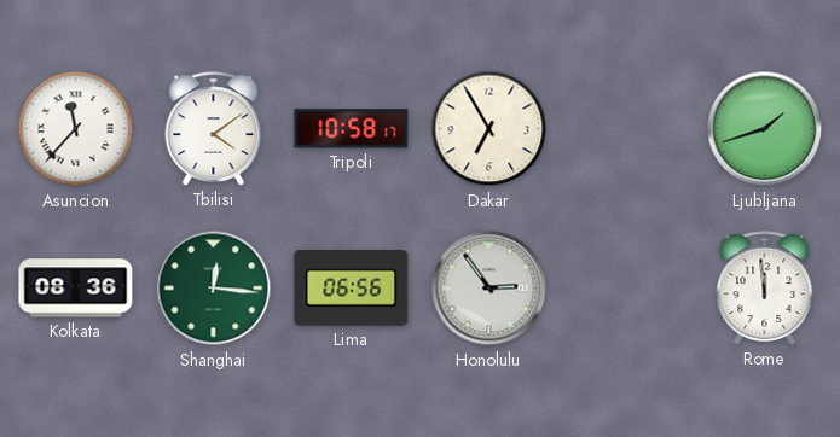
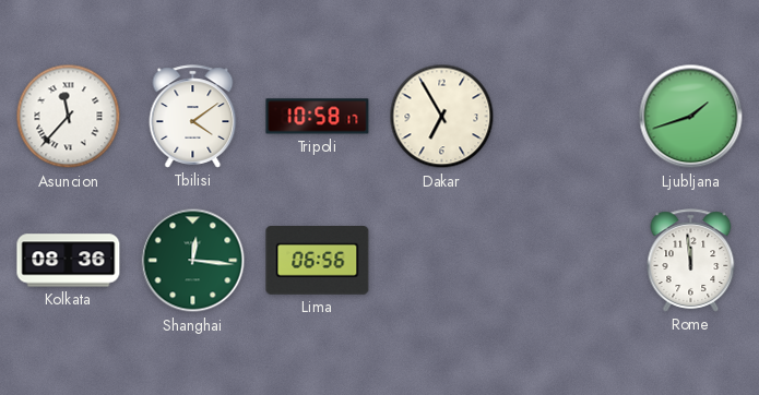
Honolulu: 2:54 -> none
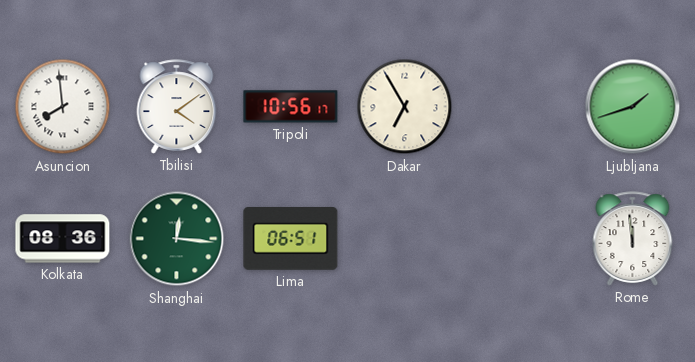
Asuncion: 11:37 -> 7:59
Tripoli: 10:58 -> 10:56
Lima: 06:56 -> 06:51
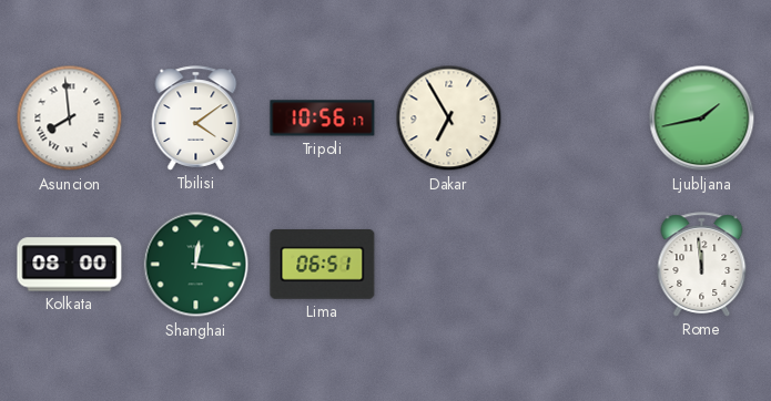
Ljubljana: 1:42 -> 1:43
Kolkata: 08:36 -> 08:00
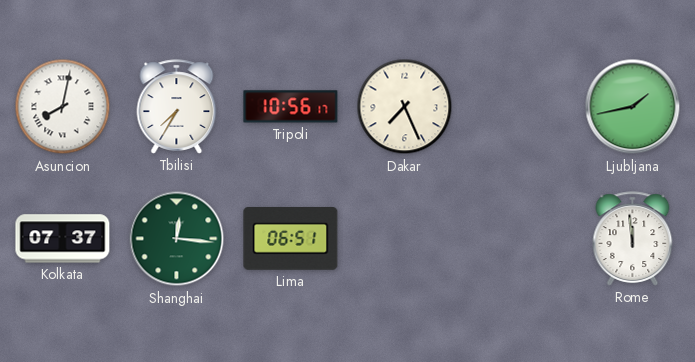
Asuncion: 7:59 -> 8:02
Tbilisi: 4:09 -> 7:35
Dakar: 6:55 -> 7:26
Kolkata: 08:00 -> 07:37
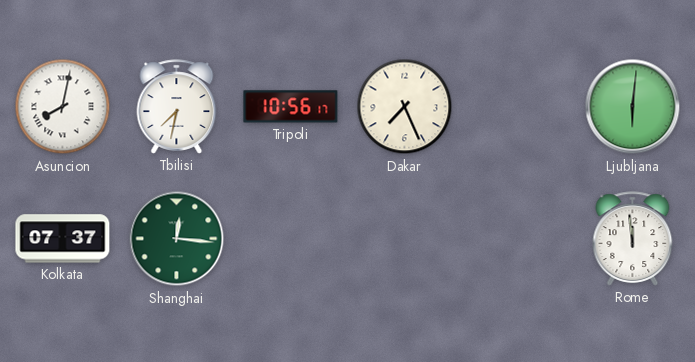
Tbilisi: 7:35 -> 7:32
Ljubljana: 1:43 -> 6:01
Lima: 06:51 -> none
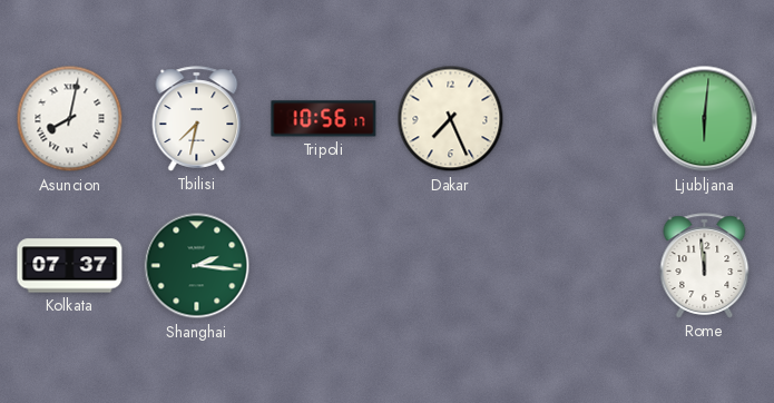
Shanghai: 12:16 -> 2:16
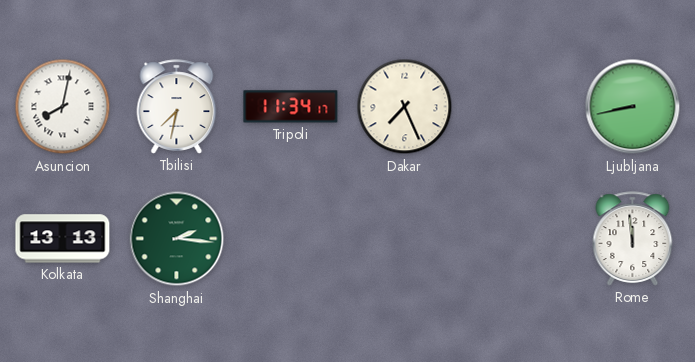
Tripoli: 10:56 -> 11:34
Ljubljana: 6:01 -> 8:43
Kolkata: 07:37 -> 13:13
